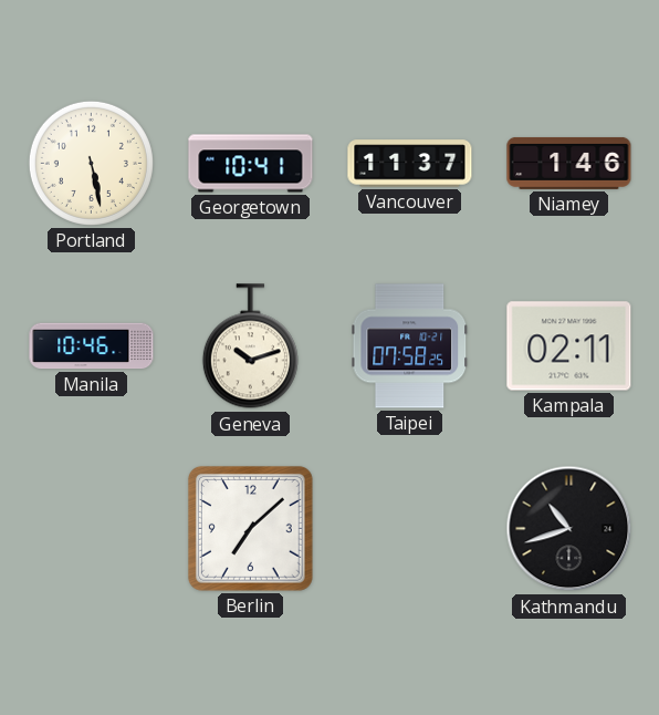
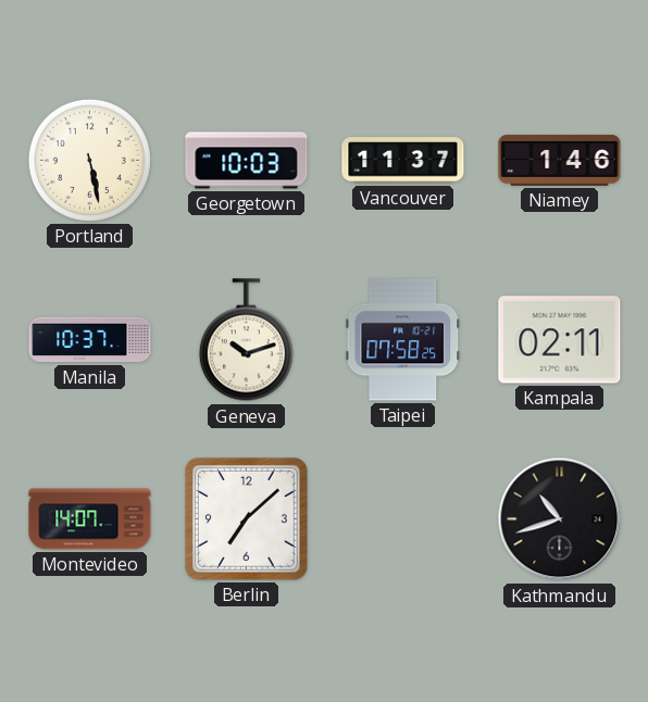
Georgetown: 10:41 -> 10:03
Manila: 10:46 -> 10:37
Montevideo: none -> 14:07
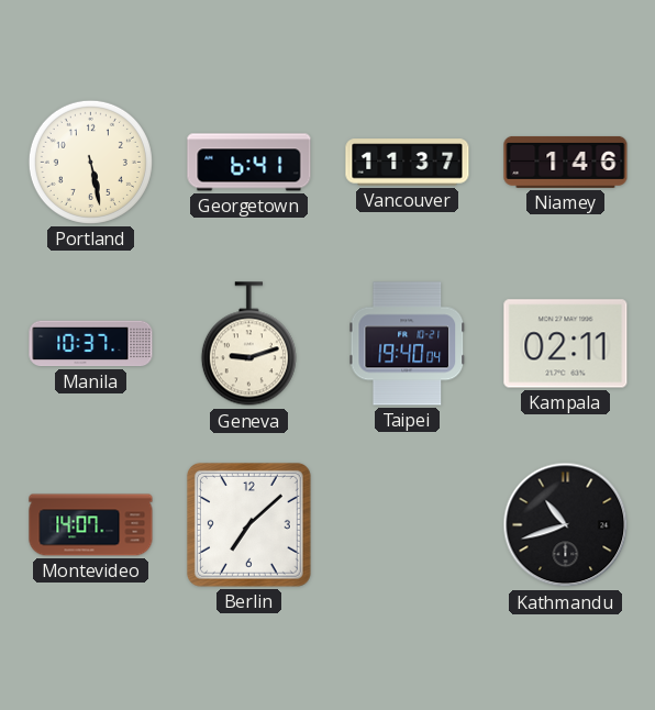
Georgetown: 10:03 -> 6:41
Geneva: 10:12 -> 9:12
Taipei: 07:58 -> 19:40
